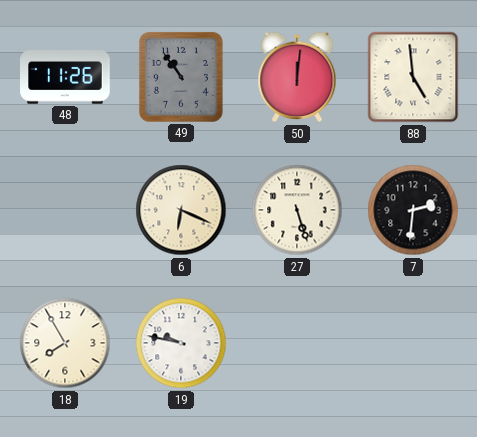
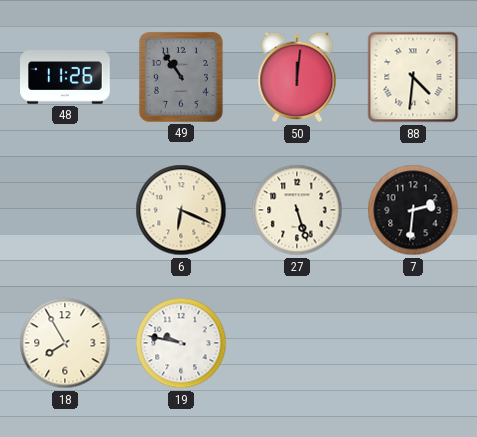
88: 4:59 -> 4:31
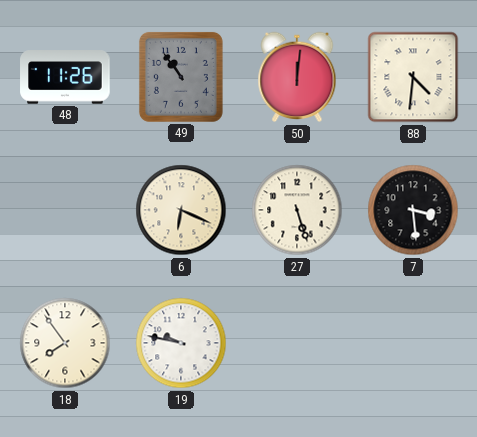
7: 2:31 -> 3:29
18: 7:55 -> 7:54
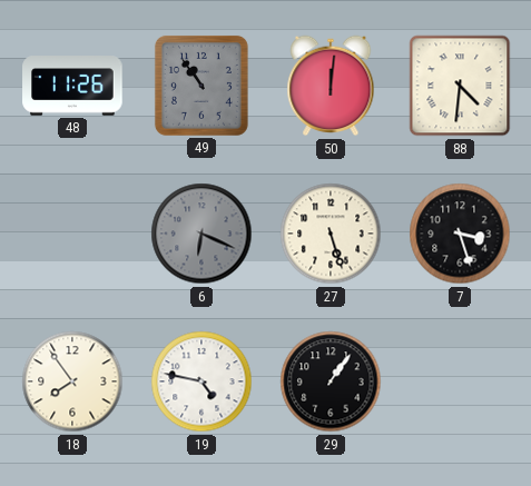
6 dial: cream -> grey
7: 3:29 -> 3:27
19: 9:47 -> 4:47
29: none -> 1:06
